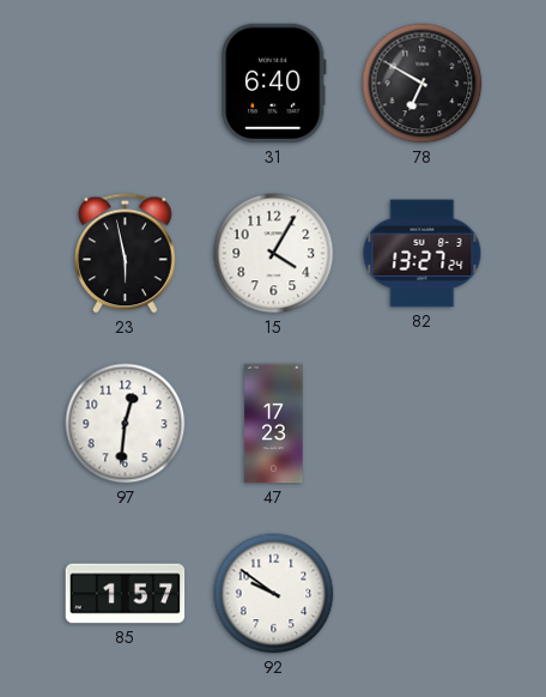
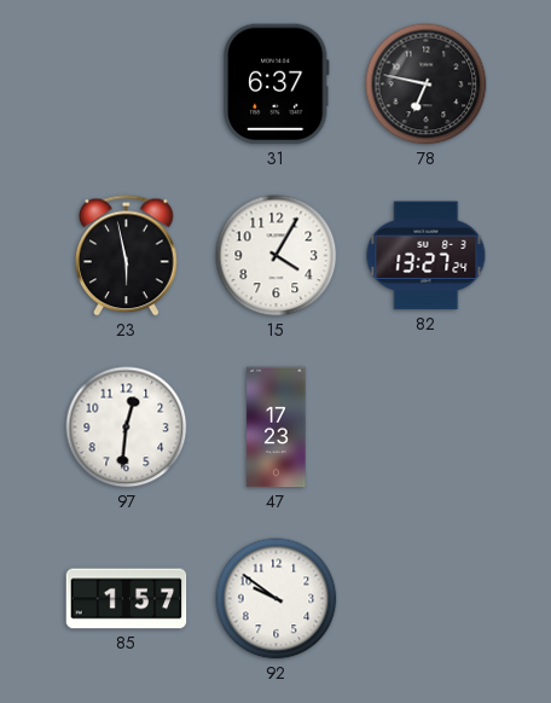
31: 6:40 -> 6:37
78: 6:50 -> 6:47
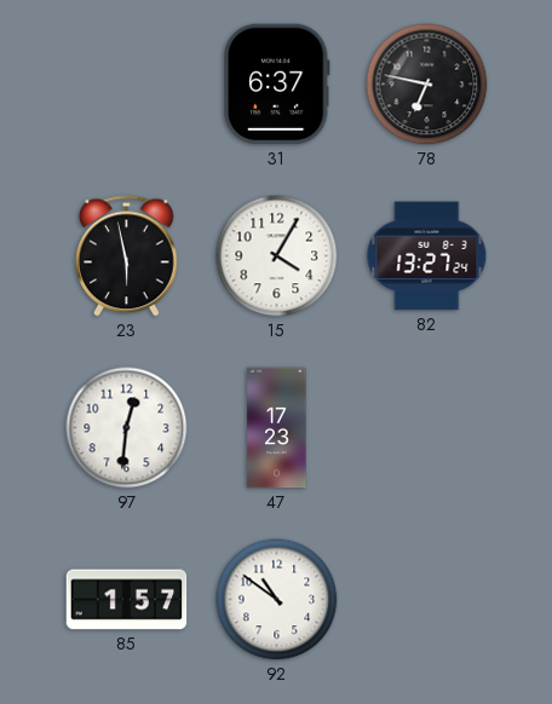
92: 9:51 -> 10:51
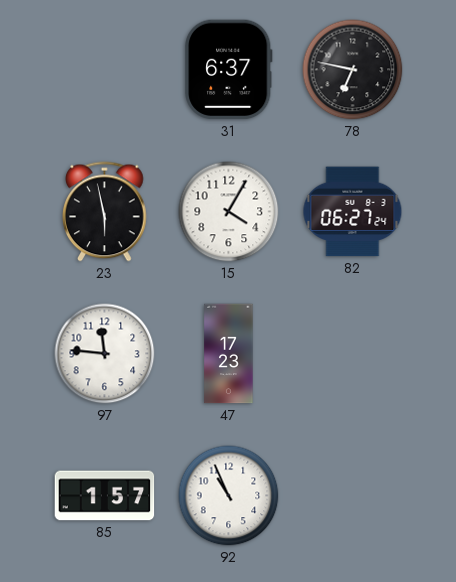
82: 13:27 -> 06:27
97: 12:31 -> 11:46
92: 10:51 -> 10:56
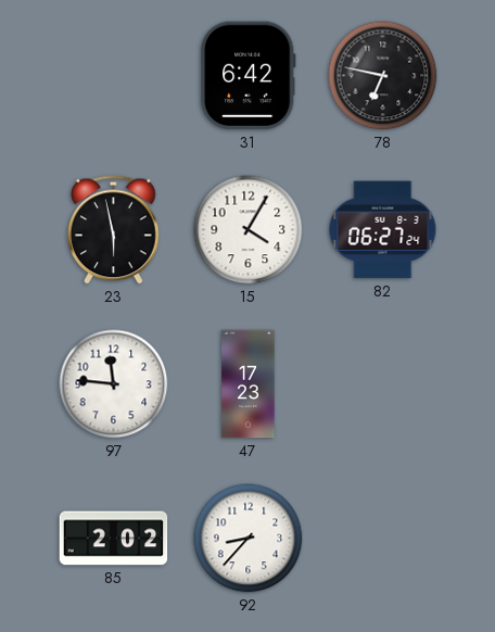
31: 6:37 -> 6:42
85: 1:57 -> 2:02
92: 10:56 -> 8:37
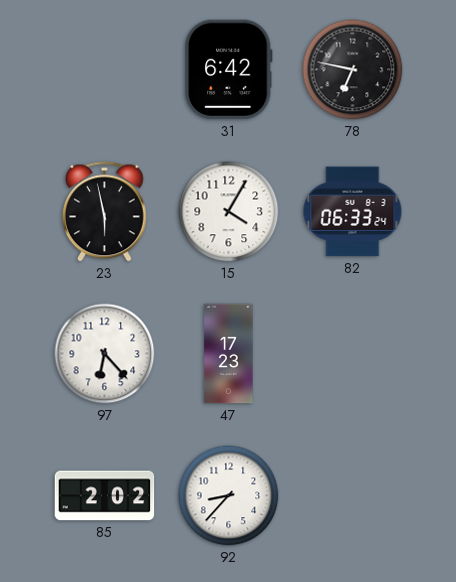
82: 06:27 -> 06:33
97: 11:46 -> 6:23
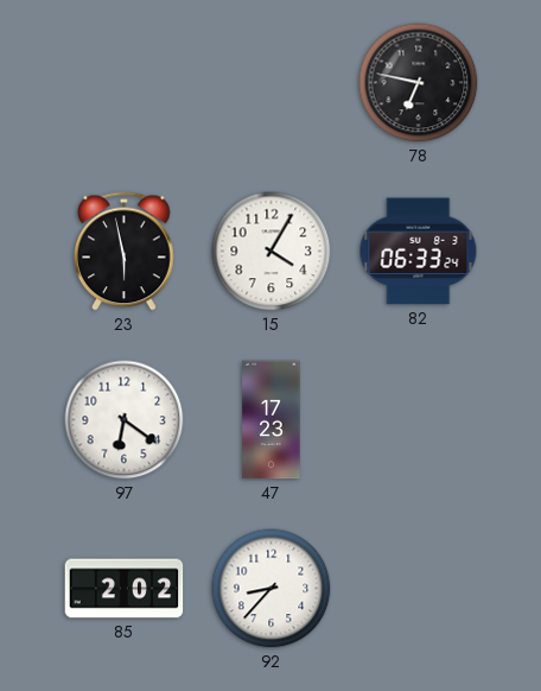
31: 6:42 -> none
97: 6:23 -> 6:21
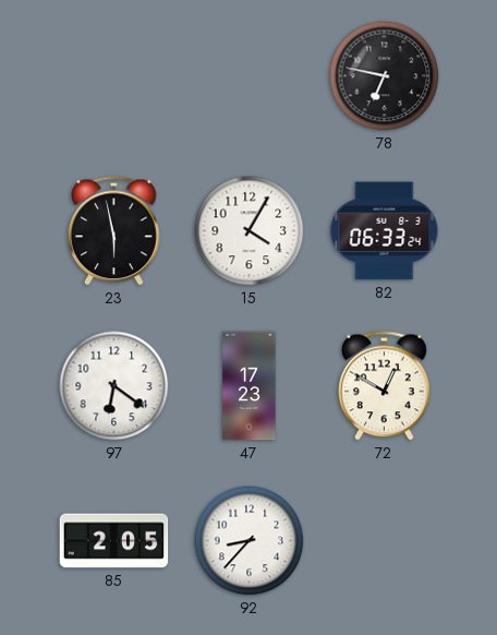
72: none -> 12:50
85: 2:02 -> 2:05
